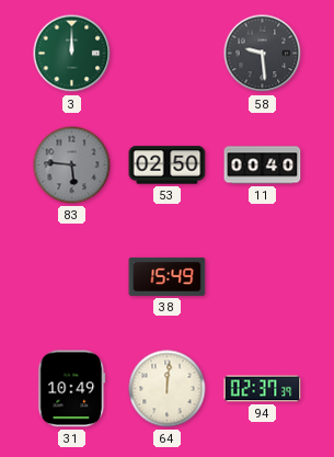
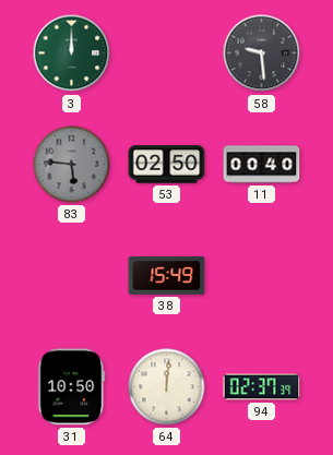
31: 10:49 -> 10:50
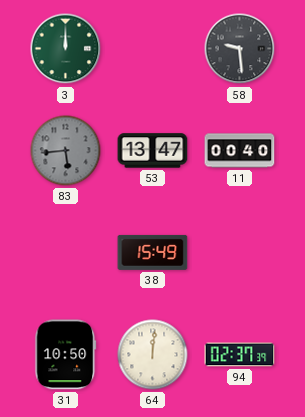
83: 5:46 -> 5:44
53: 02:50 -> 13:47
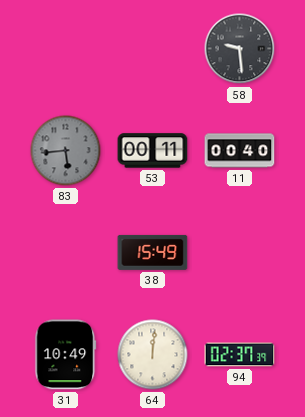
3: 12:00 -> none
53: 13:47 -> 00:11
31: 10:50 -> 10:49
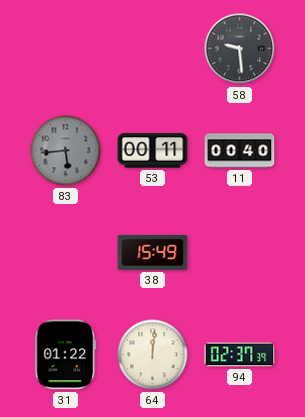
31: 10:49 -> 01:22
